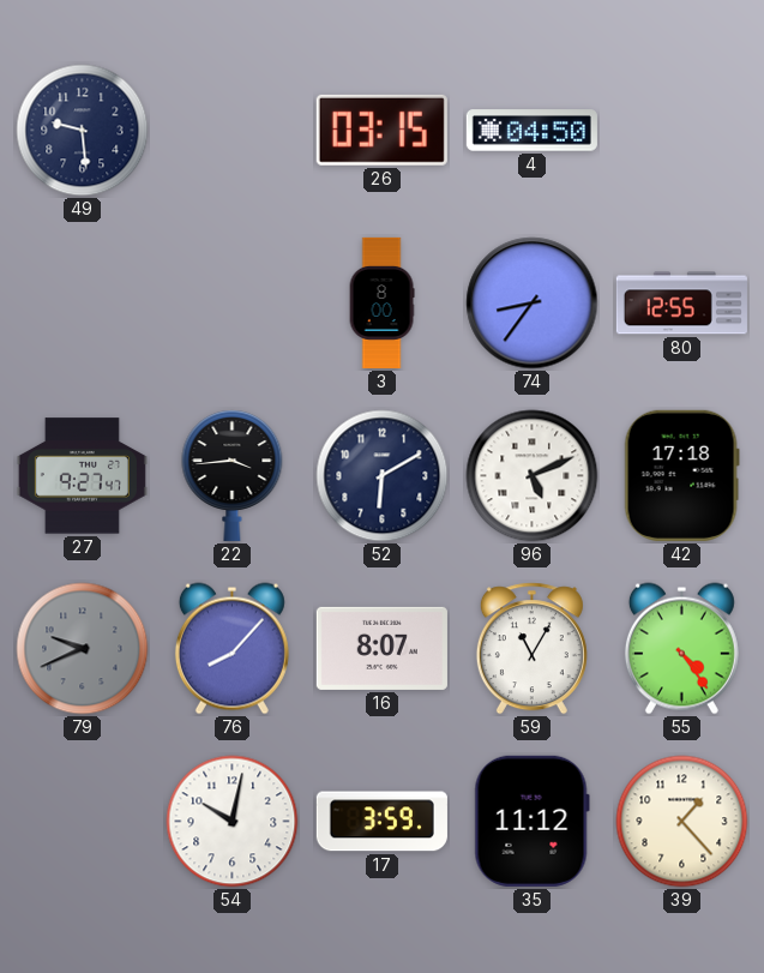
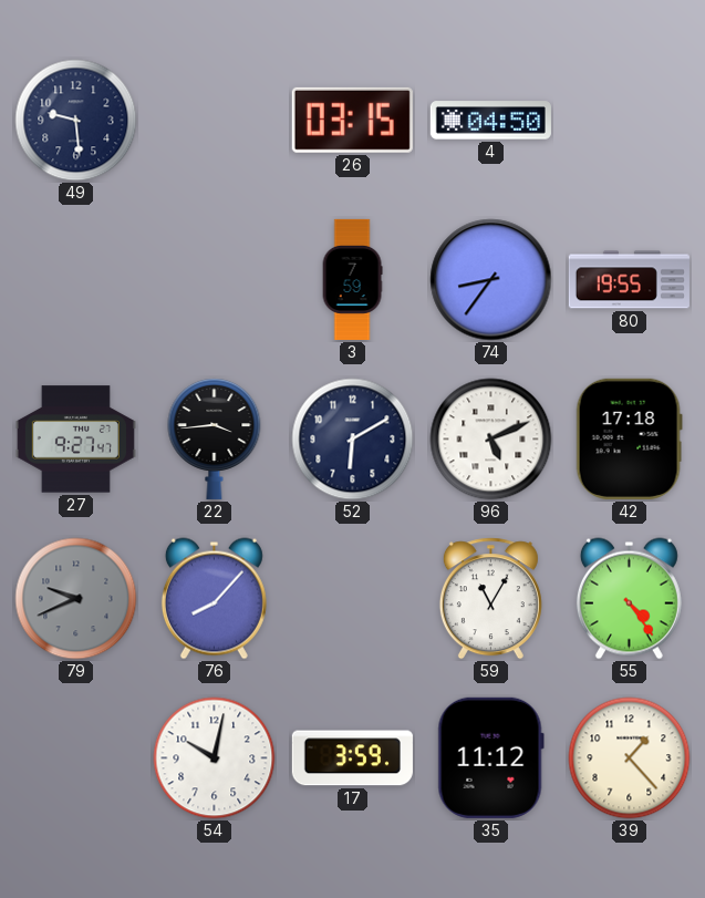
3: 8:00 -> 7:59
80: 12:55 -> 19:55
16: 8:07 -> none
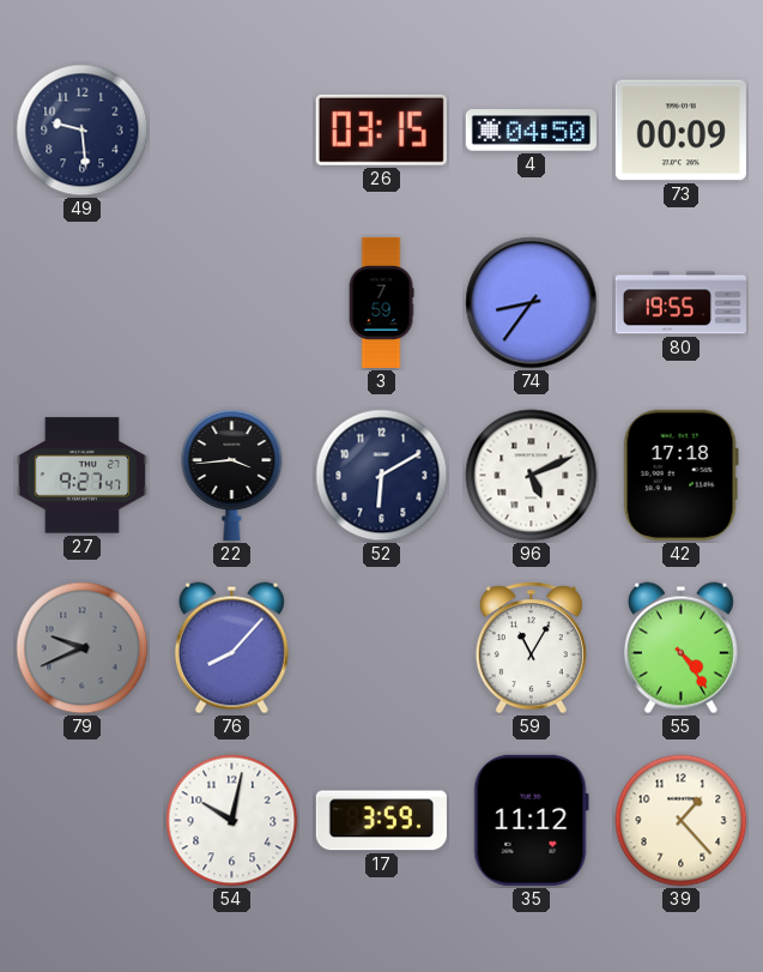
73: none -> 00:09
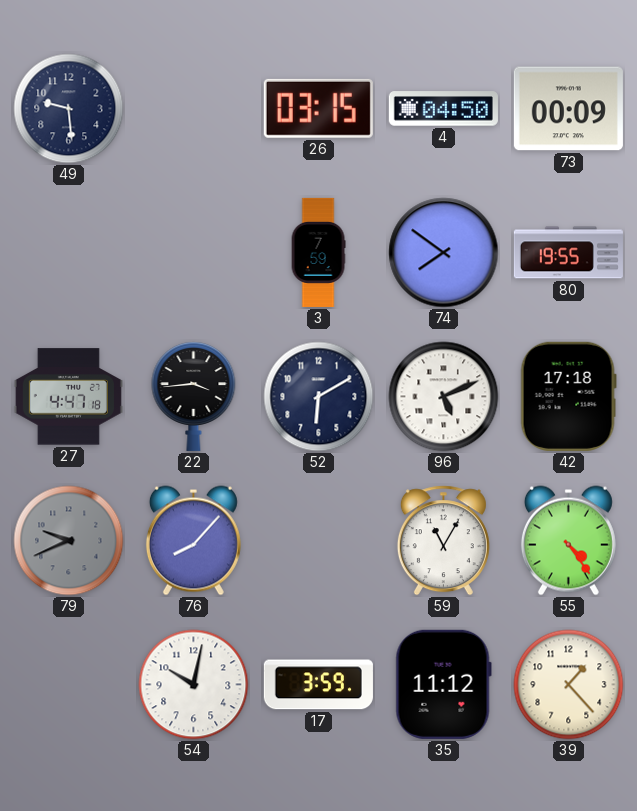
74: 8:36 -> 7:51
27: 9:27 -> 4:47
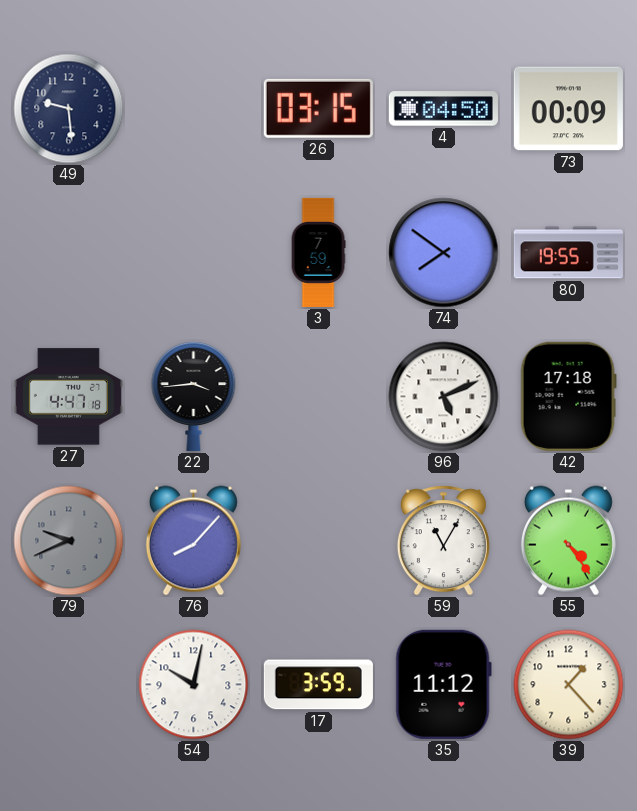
52: 6:10 -> none
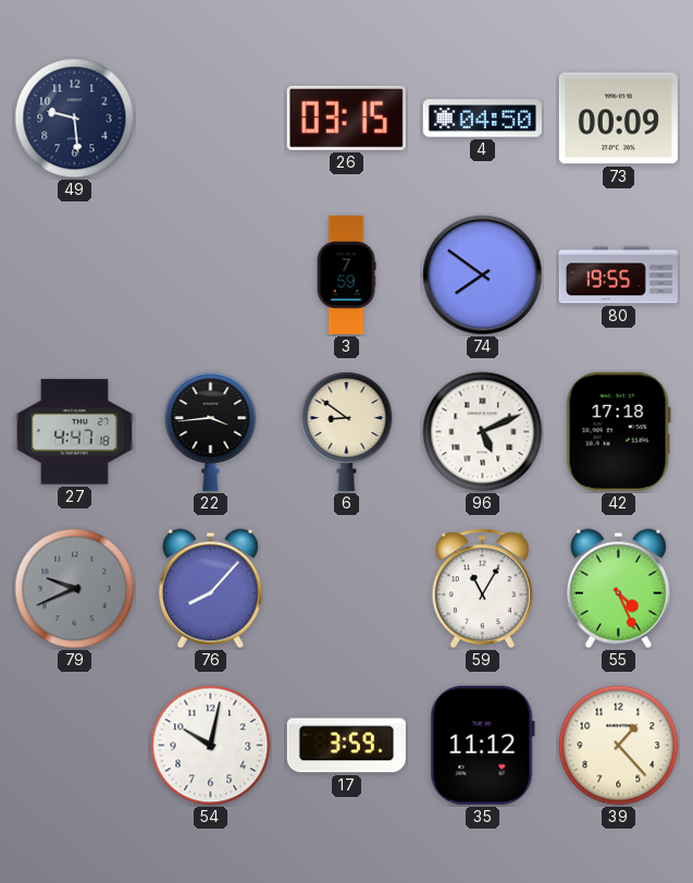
6: none -> 8:51
55: 4:24 -> 4:26
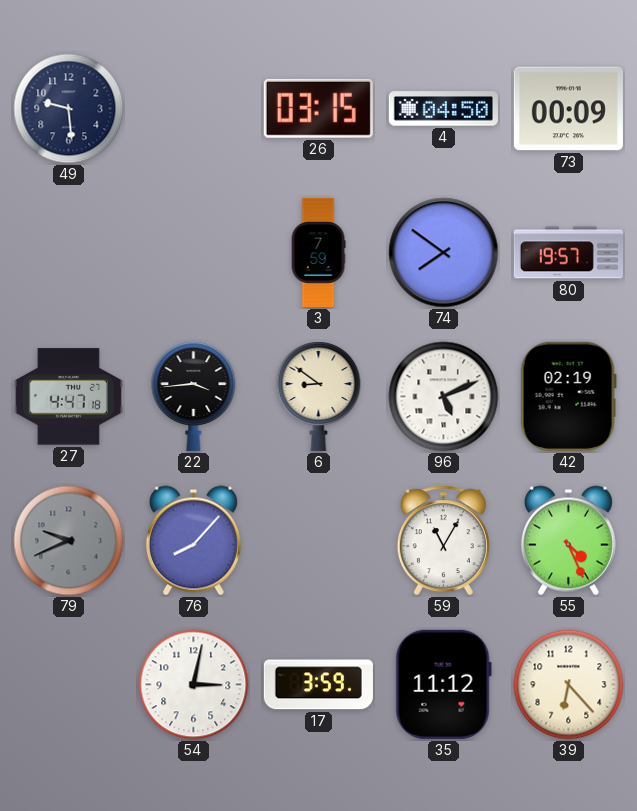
80: 19:55 -> 19:57
42: 17:18 -> 02:19
54: 10:02 -> 3:02
39: 1:23 -> 6:23
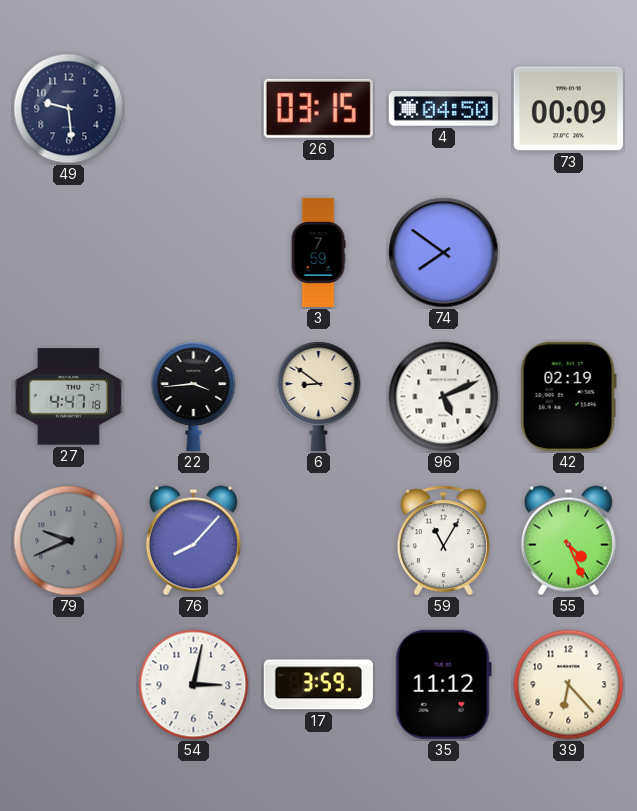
80: 19:57 -> none
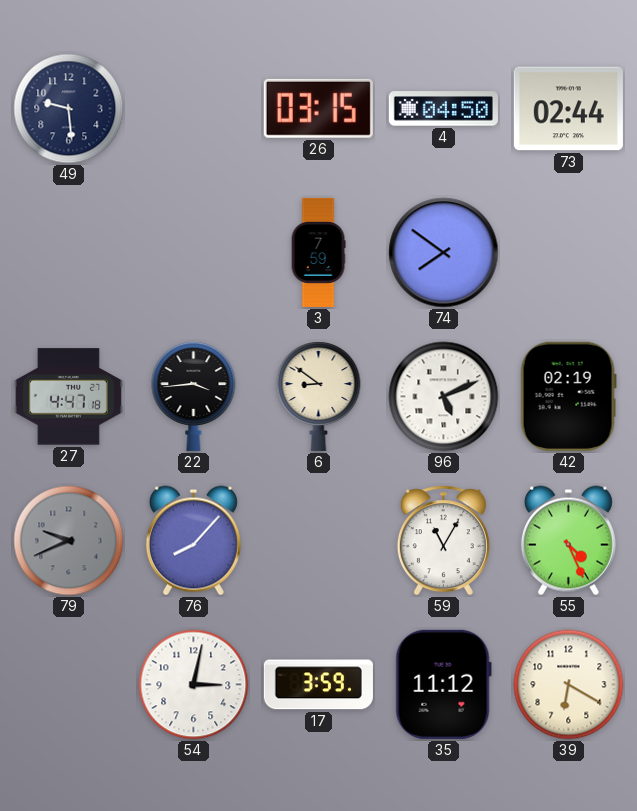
73: 00:09 -> 02:44
39: 6:23 -> 6:20
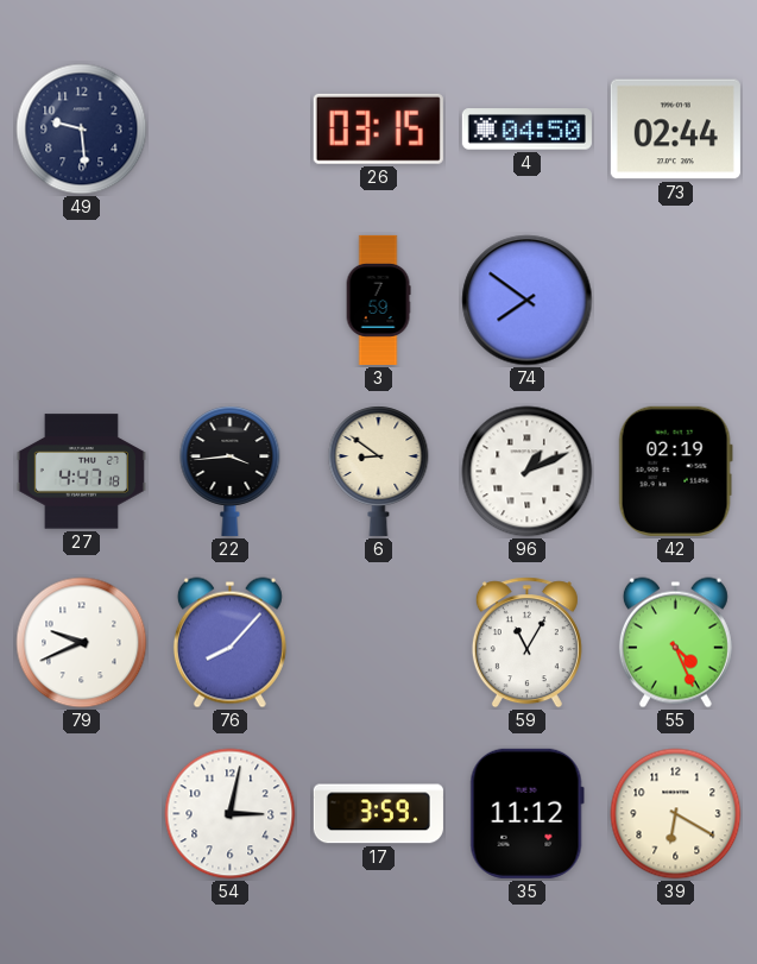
96: 5:11 -> 1:11
79 dial: grey -> white
